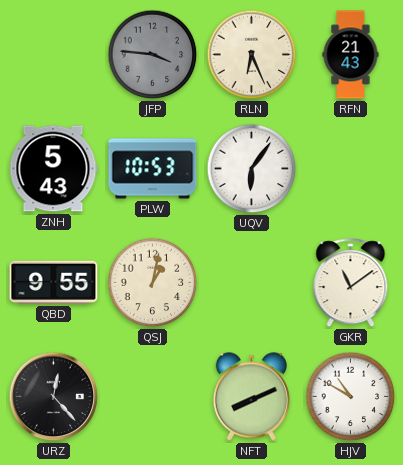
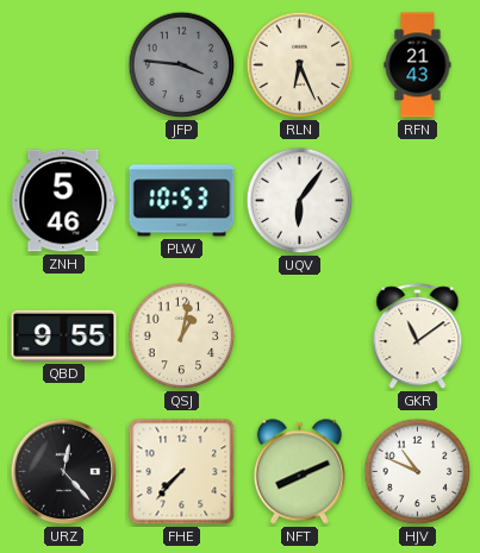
ZNH: 5:43 -> 5:46
FHE: none -> 7:37
HJV: 10:50 -> 10:49
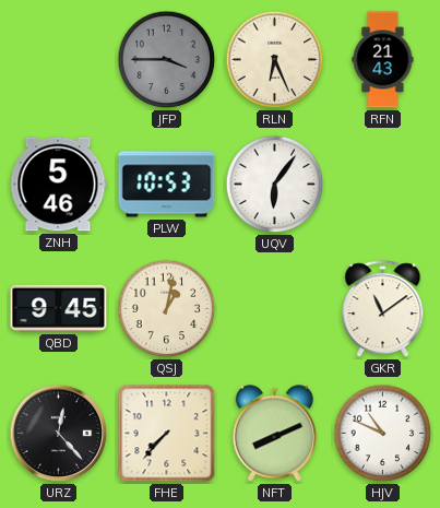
JFP: 3:46 -> 3:45
QBD: 9:55 -> 9:45
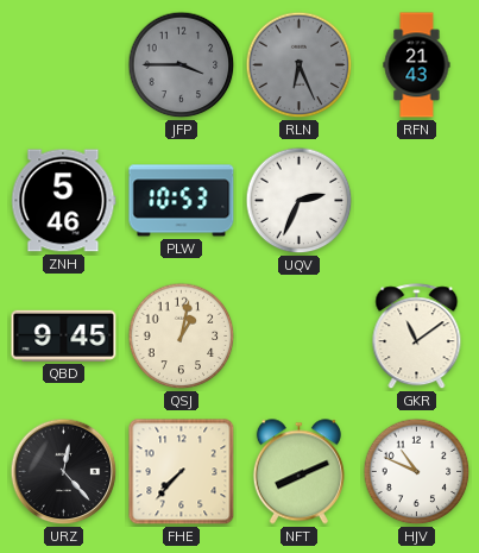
RLN dial: cream -> grey
UQV: 6:06 -> 2:34
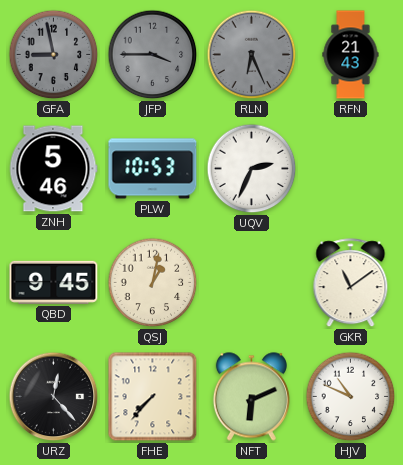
GFA: none -> 8:58
NFT: 8:11 -> 6:11
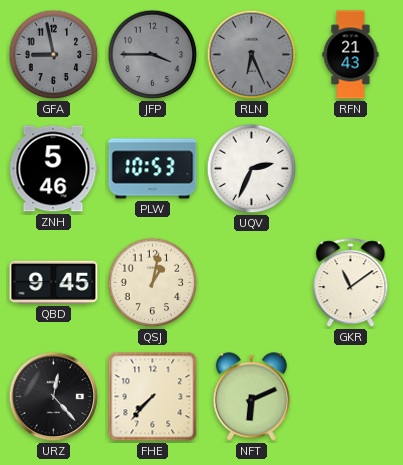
HJV: 10:49 -> none
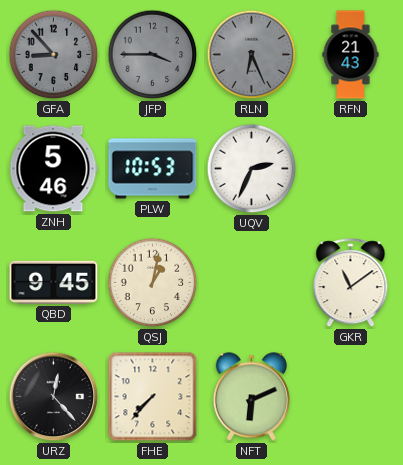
GFA: 8:58 -> 8:53
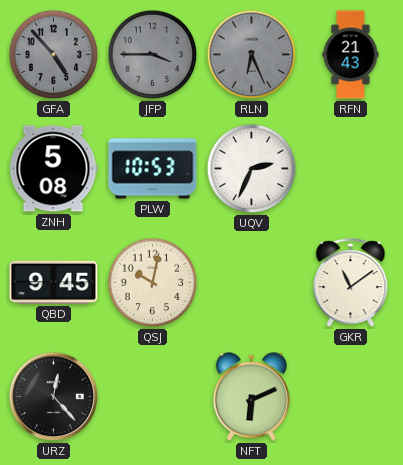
GFA: 8:53 -> 4:53
ZNH: 5:46 -> 5:08
QSJ: 1:02 -> 10:02
FHE: 7:37 -> none
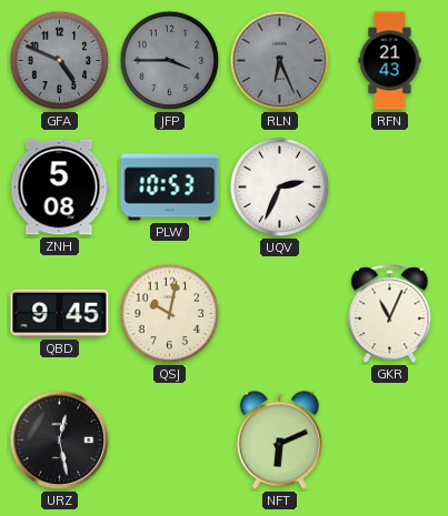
GFA: 4:53 -> 4:49
GKR: 11:09 -> 11:04
URZ: 12:23 -> 12:28
